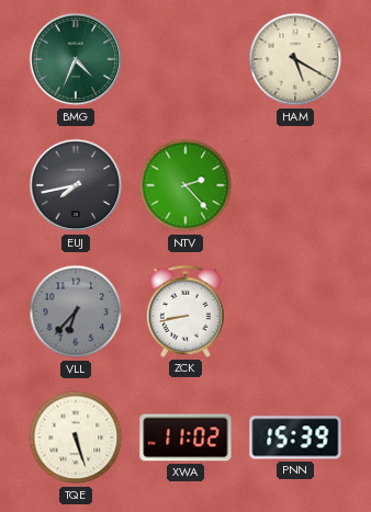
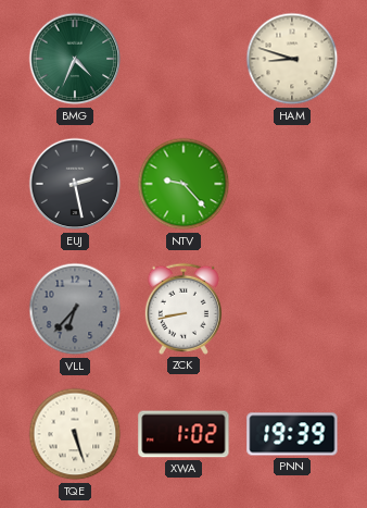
HAM: 5:20 -> 8:48
EUJ: 7:43 -> 2:28
NTV: 2:23 -> 9:23
XWA: 11:02 -> 1:02
PNN: 15:39 -> 19:39
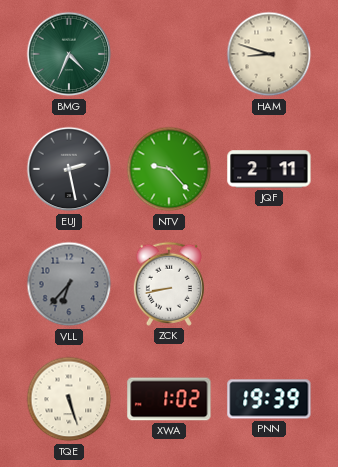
JQF: none -> 2:11
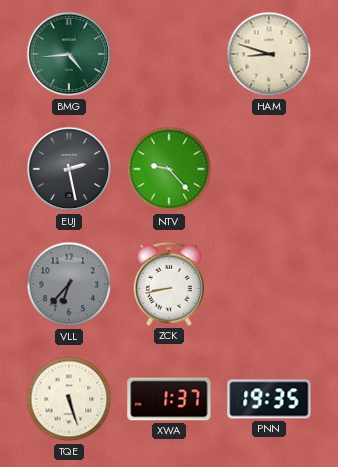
BMG: 4:34 -> 4:44
JQF: 2:11 -> none
XWA: 1:02 -> 1:37
PNN: 19:39 -> 19:35
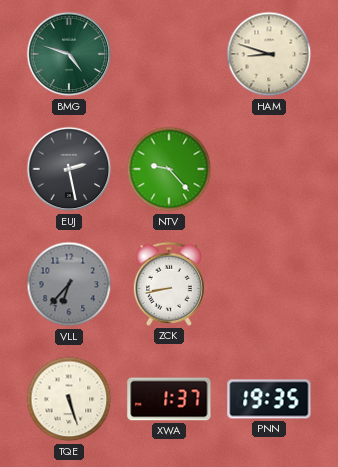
BMG: 4:44 -> 4:48
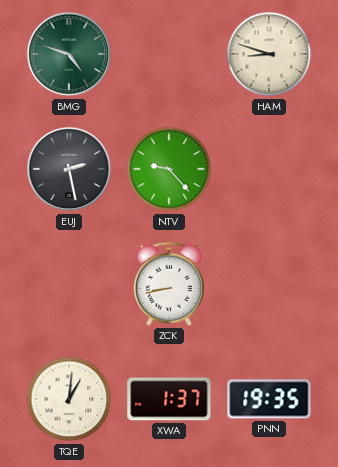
VLL: 6:37 -> none
TQE: 5:27 -> 1:01
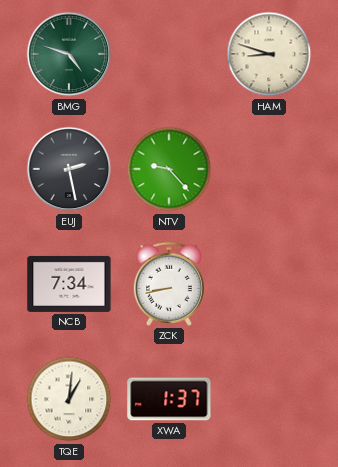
NCB: none -> 7:34
PNN: 19:35 -> none
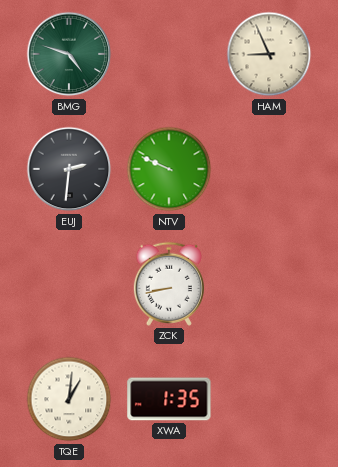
HAM: 8:48 -> 8:56
EUJ: 2:28 -> 2:31
NTV: 9:23 -> 9:49
NCB: 7:34 -> none
XWA: 1:37 -> 1:35
